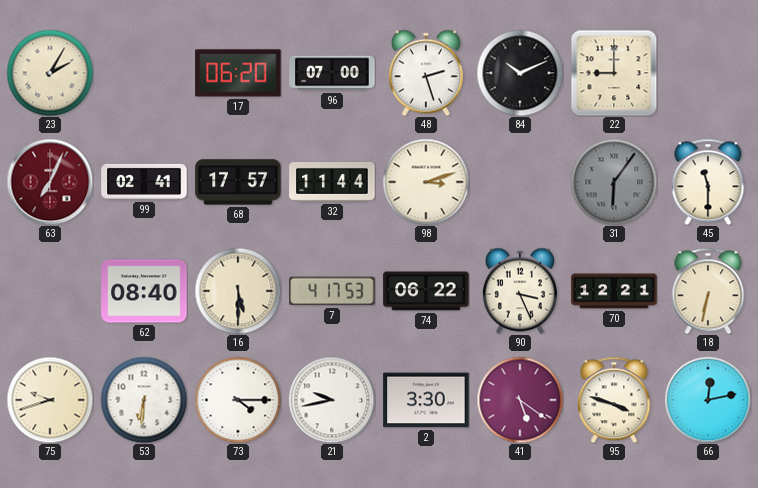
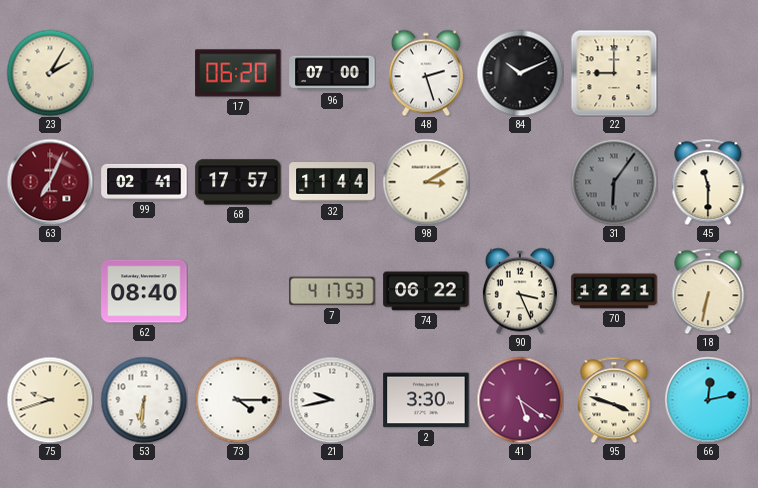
98: 3:12 -> 3:10
16: 5:30 -> none
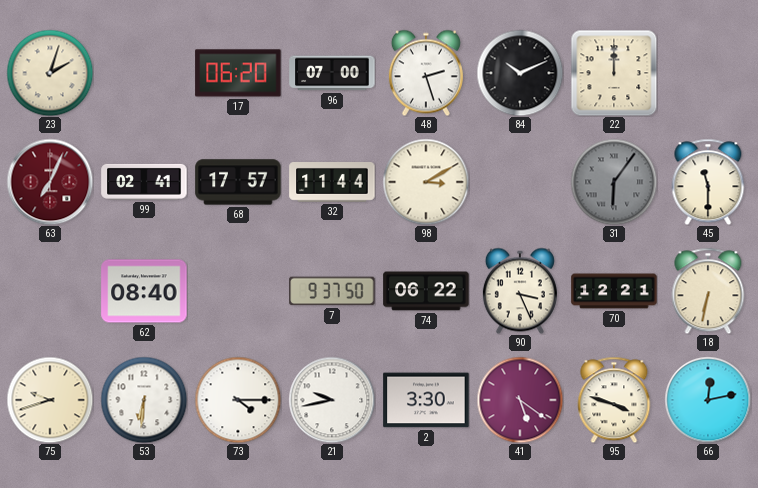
23: 2:05 -> 2:03
22: 9:00 -> 12:00
7: 4:17 -> 9:37
